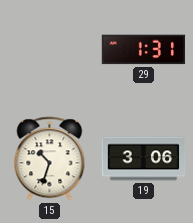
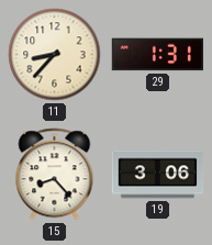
11: none -> 8:37
15: 10:33 -> 8:23
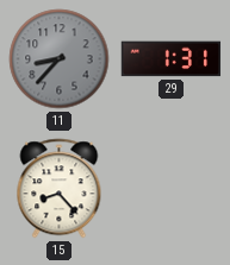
11 dial: cream -> grey
19: 3:06 -> none
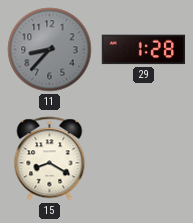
29: 1:31 -> 1:28
15: 8:23 -> 8:20
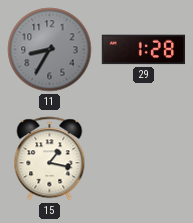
11: 8:37 -> 8:35
15: 8:20 -> 1:17
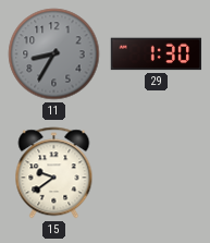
29: 1:28 -> 1:30
15: 1:17 -> 9:39
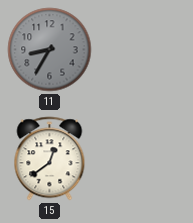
29: 1:30 -> none
15: 9:39 -> 12:39
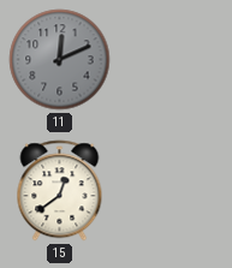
11: 8:35 -> 12:11
